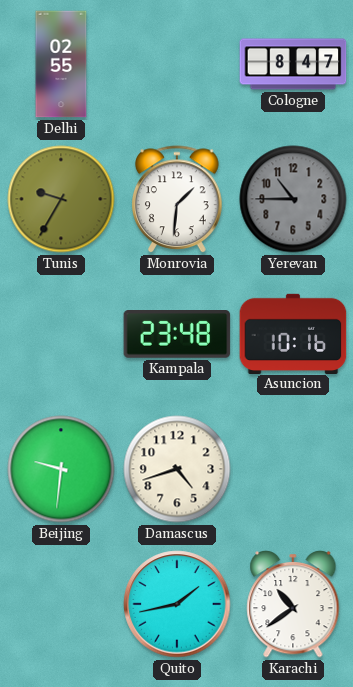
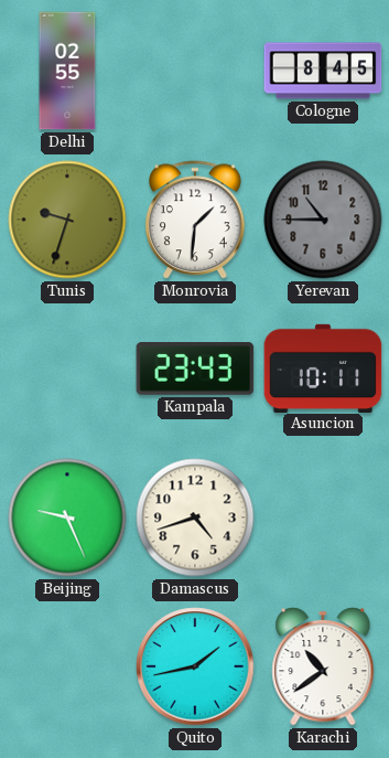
Cologne: 8:47 -> 8:45
Tunis: 9:35 -> 9:33
Kampala: 23:48 -> 23:43
Asuncion: 10:16 -> 10:11
Beijing: 9:31 -> 9:26
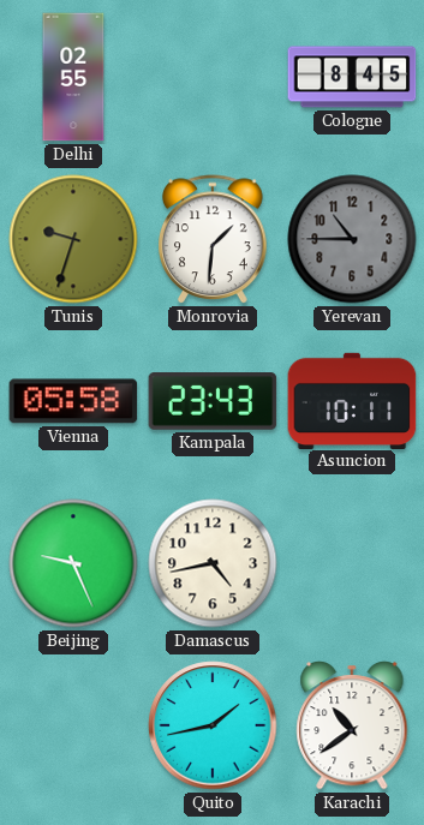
Vienna: none -> 05:58
Damascus: 4:42 -> 4:43
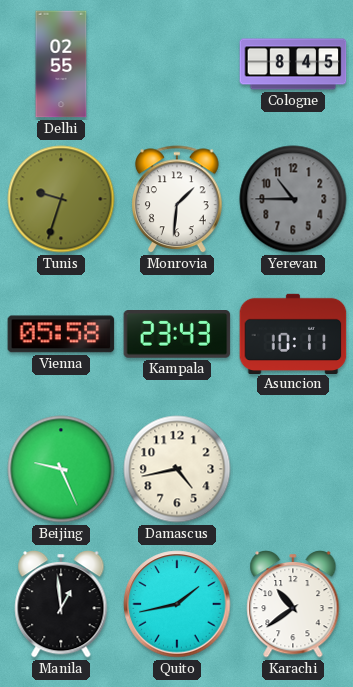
Manila: none -> 12:59
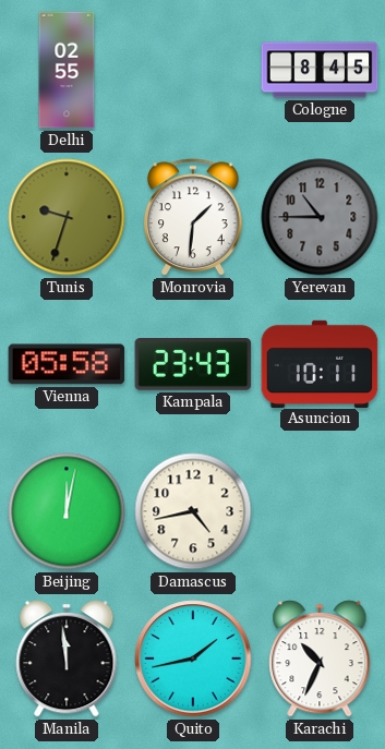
Beijing: 9:26 -> 12:02
Manila: 12:59 -> 11:59
Karachi: 10:39 -> 10:34
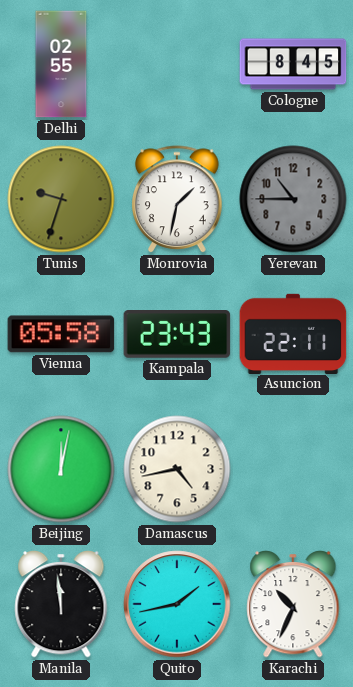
Monrovia: 1:31 -> 1:32
Asuncion: 10:11 -> 22:11
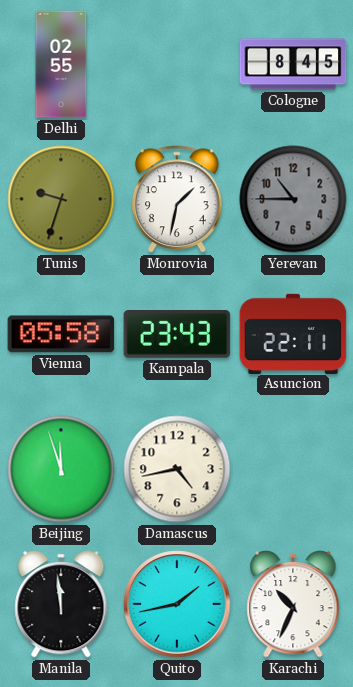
Beijing: 12:02 -> 11:57
